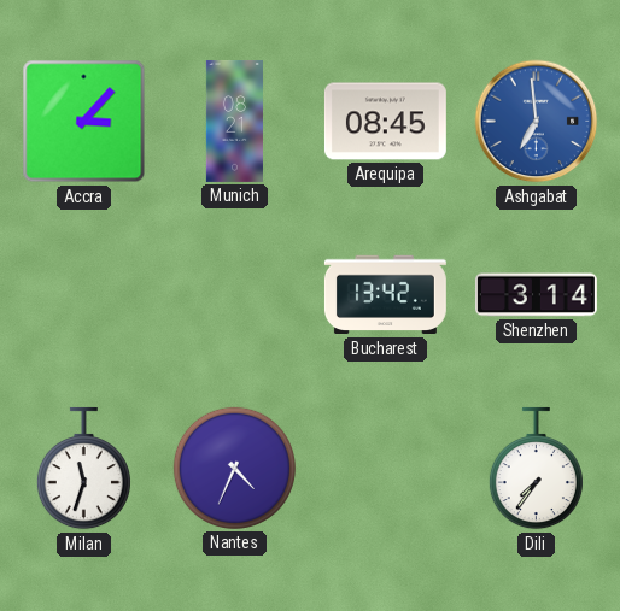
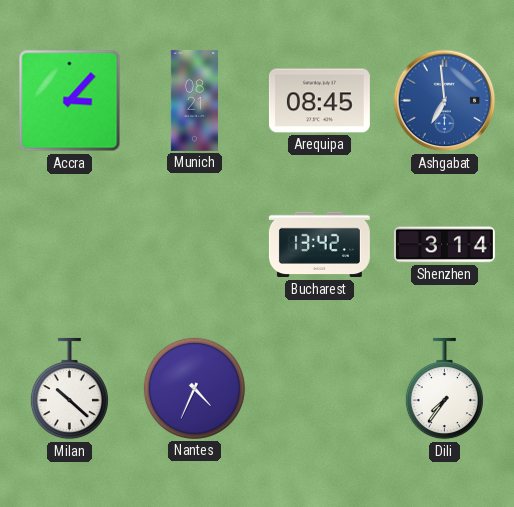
Milan: 11:33 -> 10:22
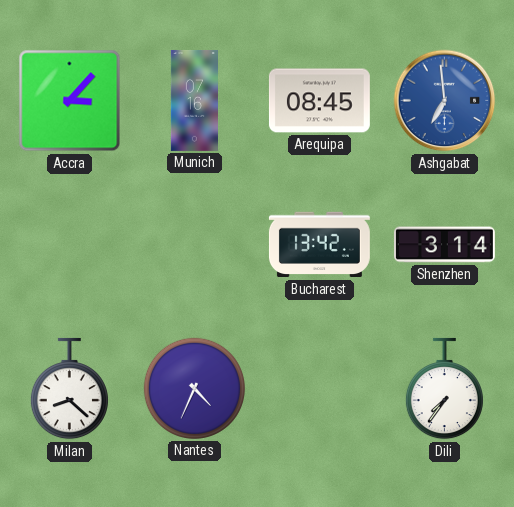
Munich: 08:21 -> 07:16
Milan: 10:22 -> 8:22
